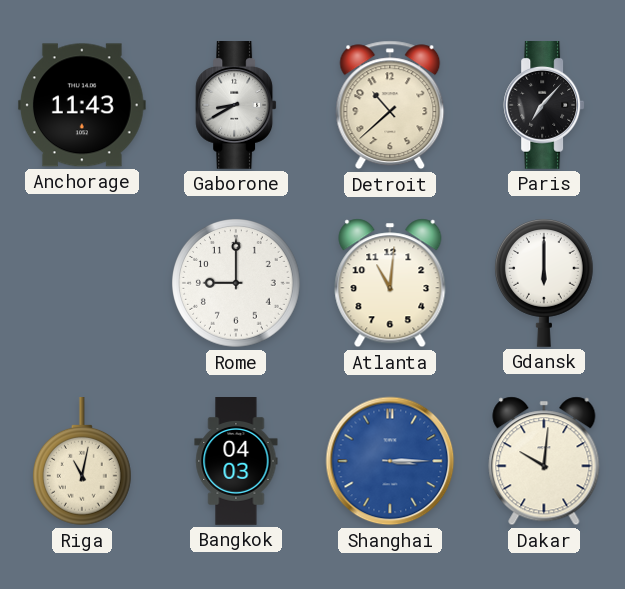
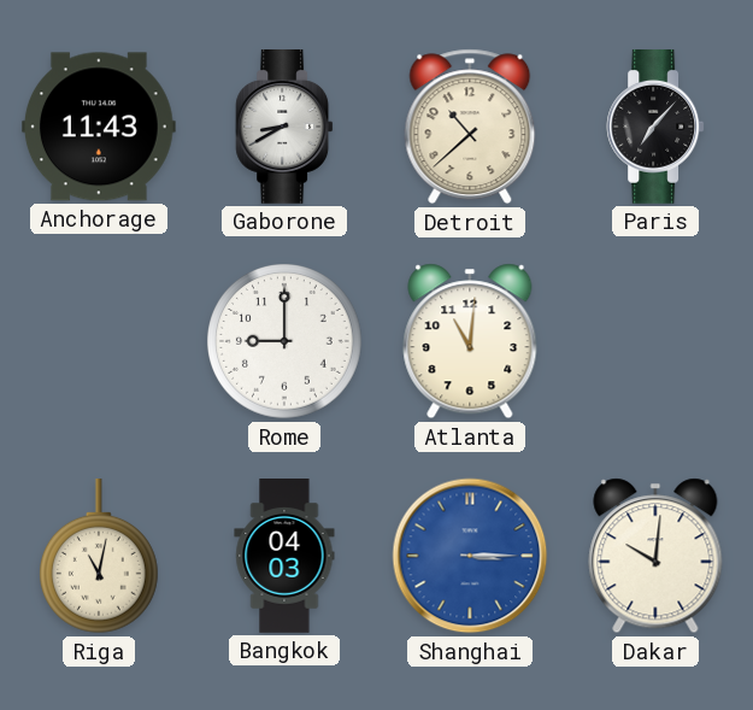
Gdansk: 6:00 -> none
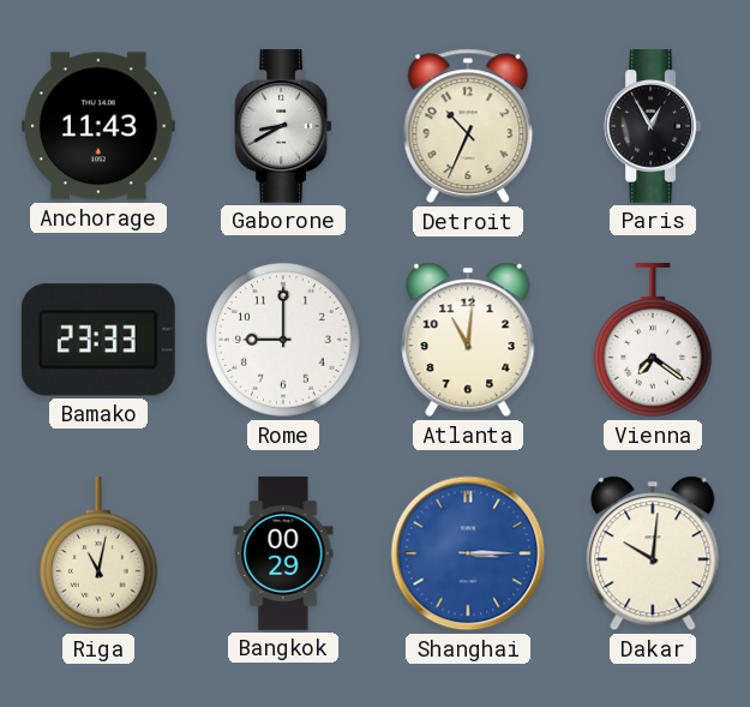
Detroit: 10:38 -> 10:34
Paris: 7:07 -> 12:55
Bamako: none -> 23:33
Vienna: none -> 7:21
Bangkok: 04:03 -> 00:29
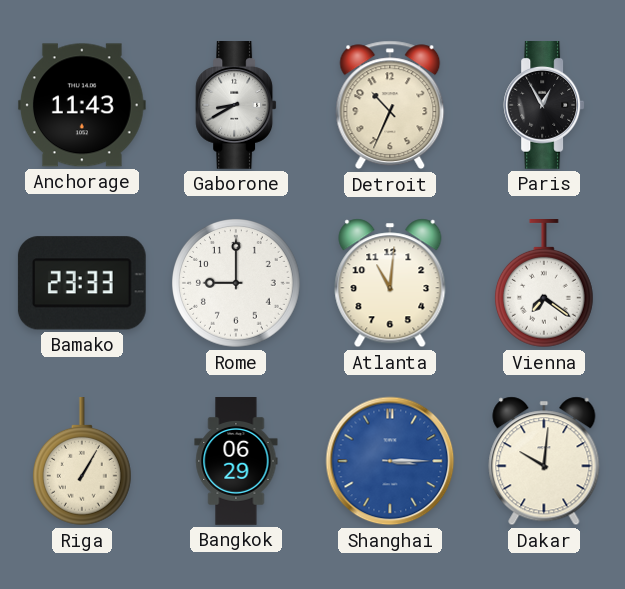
Riga: 11:02 -> 1:05
Bangkok: 00:29 -> 06:29
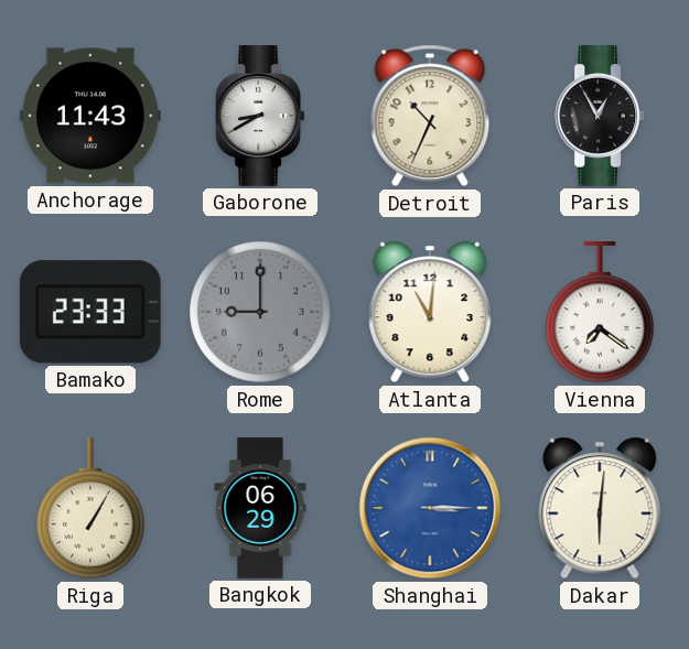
Rome dial: white -> grey
Dakar: 10:01 -> 6:01
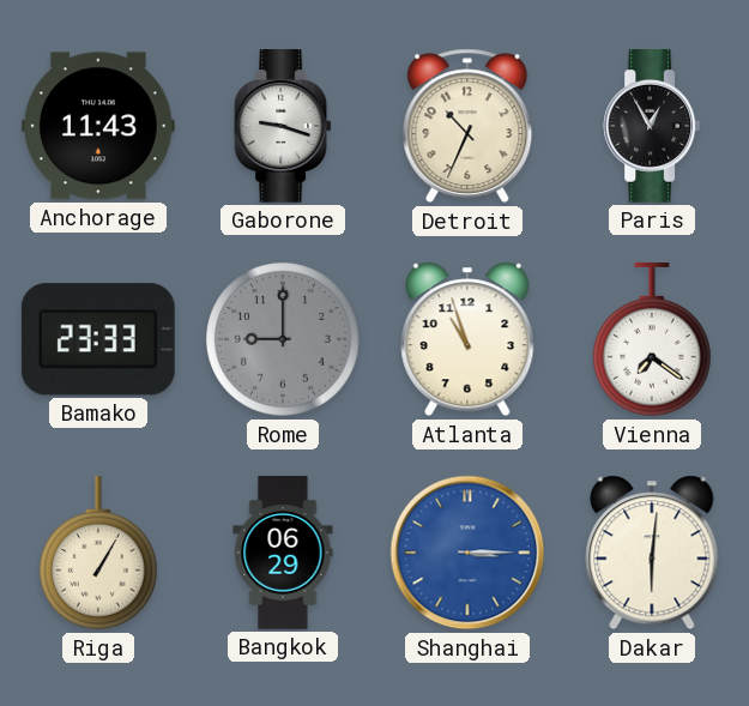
Gaborone: 8:40 -> 9:18
Atlanta: 11:01 -> 10:57
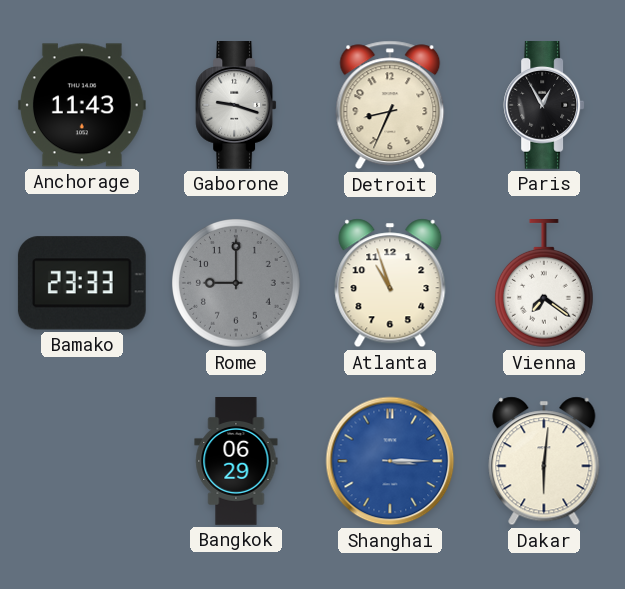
Detroit: 10:34 -> 8:34
Riga: 1:05 -> none
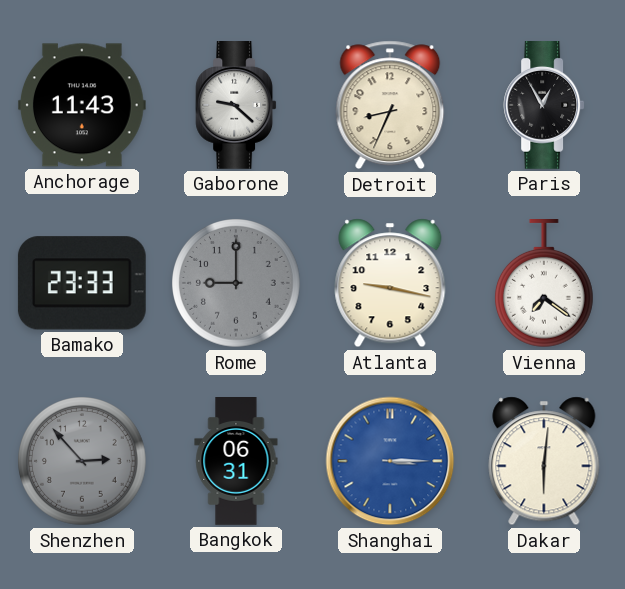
Gaborone: 9:18 -> 9:22
Atlanta: 10:57 -> 9:17
Shenzhen: none -> 2:53
Bangkok: 06:29 -> 06:31
